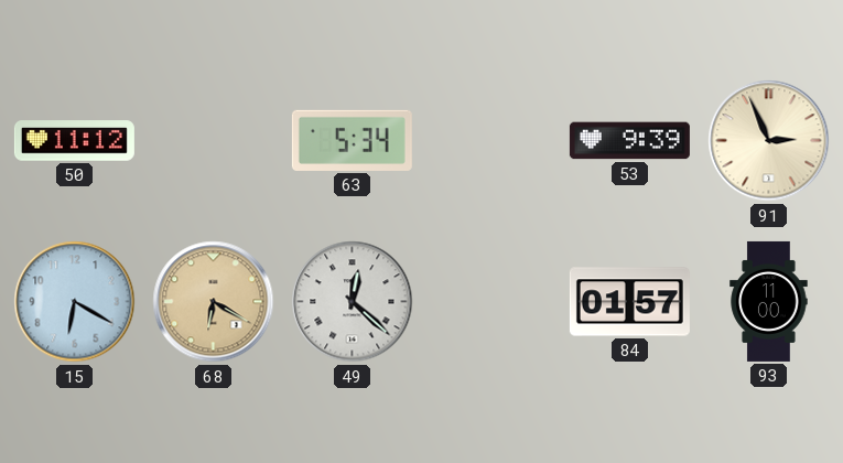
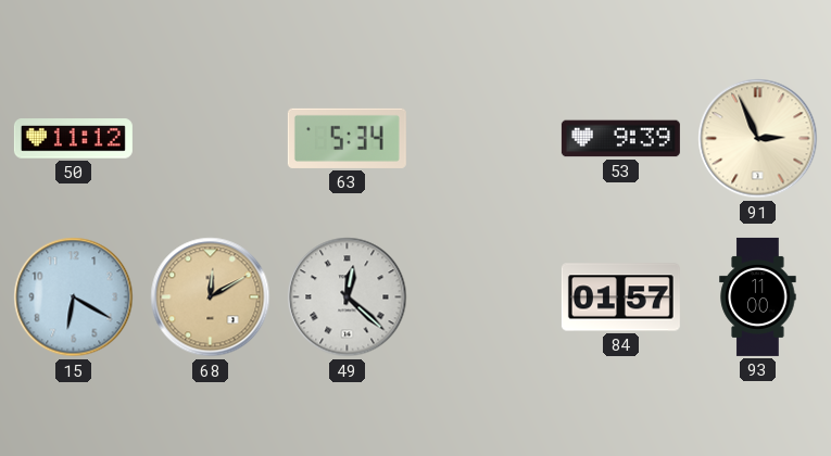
68: 6:20 -> 12:10
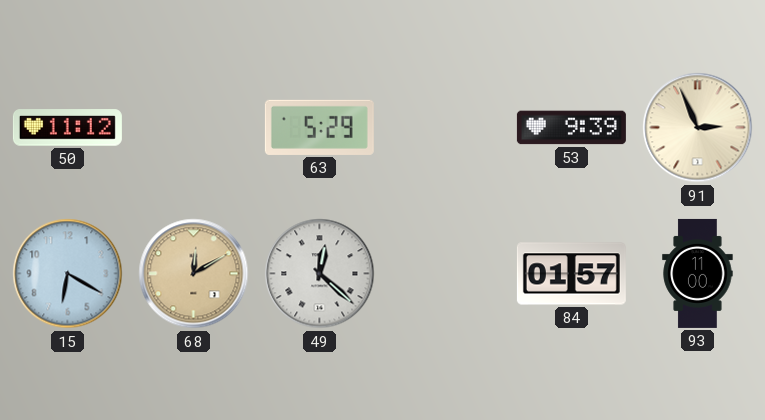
63: 5:34 -> 5:29
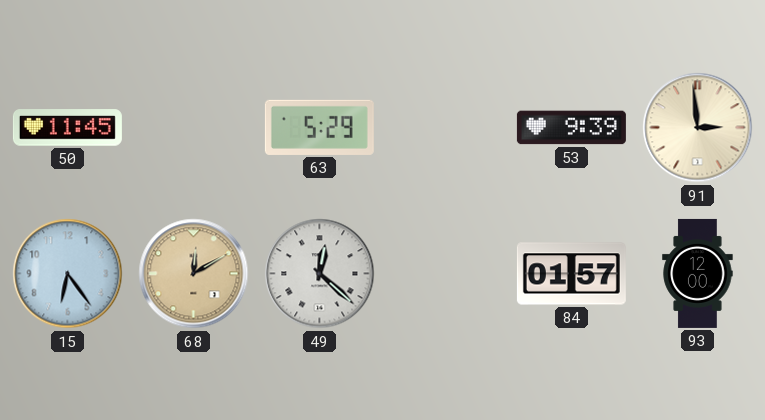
50: 11:12 -> 11:45
91: 2:56 -> 2:59
15: 6:20 -> 6:24
93: 11:00 -> 12:00
